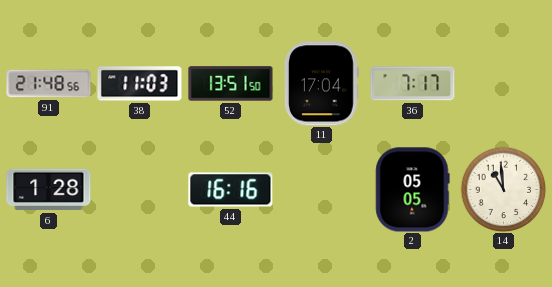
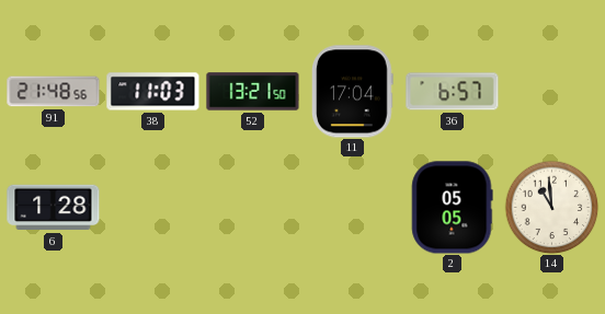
52: 13:51 -> 13:21
36: 7:17 -> 6:57
44: 16:16 -> none
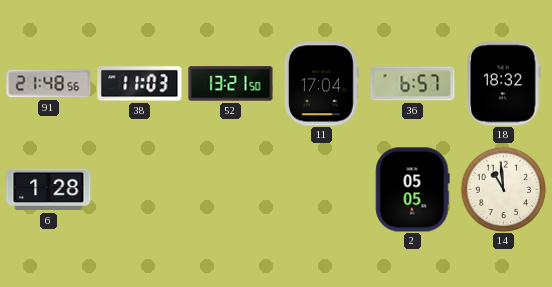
18: none -> 18:32
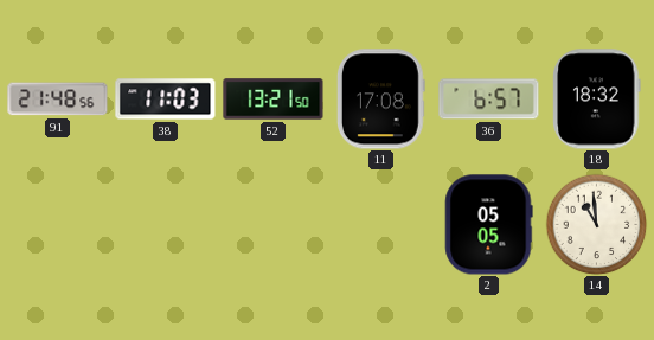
11: 17:04 -> 17:08
6: 1:28 -> none
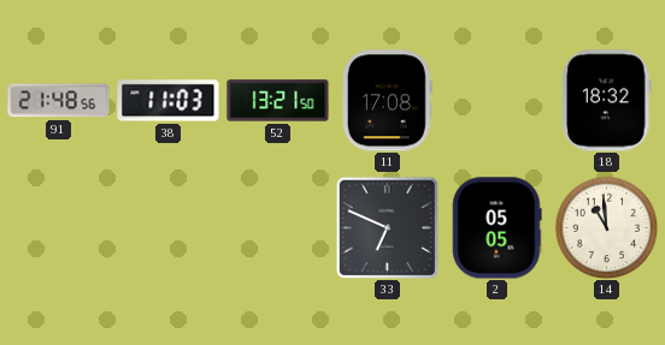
36: 6:57 -> none
33: none -> 6:49
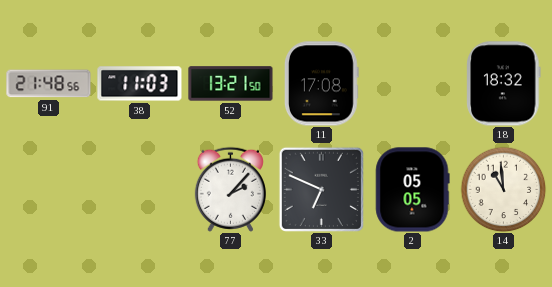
77: none -> 2:07
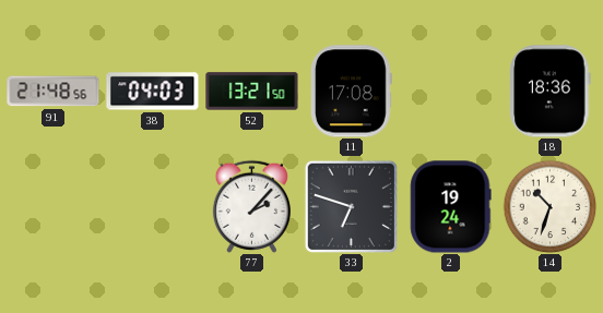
38: 11:03 -> 04:03
18: 18:32 -> 18:36
33: 6:49 -> 6:48
2: 05:05 -> 19:24
14: 10:59 -> 10:33
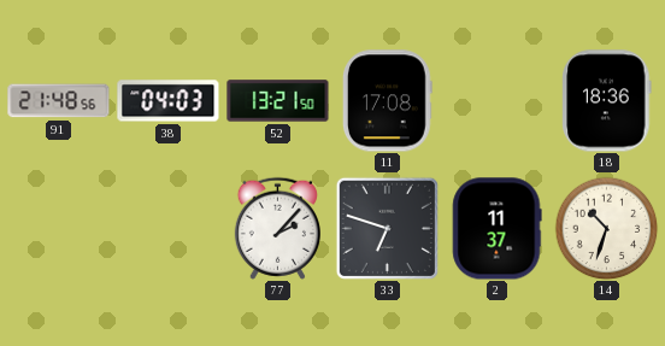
2: 19:24 -> 11:37
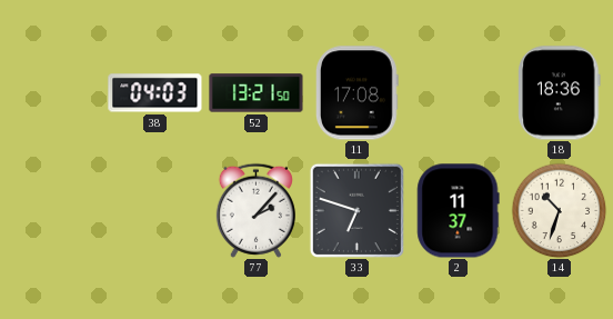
91: 21:48 -> none
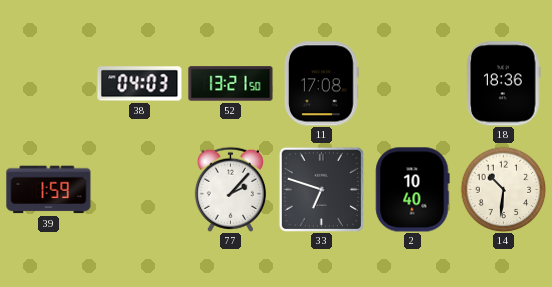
39: none -> 1:59
2: 11:37 -> 10:40
14: 10:33 -> 10:31
